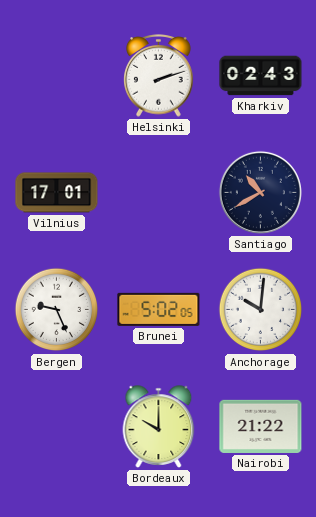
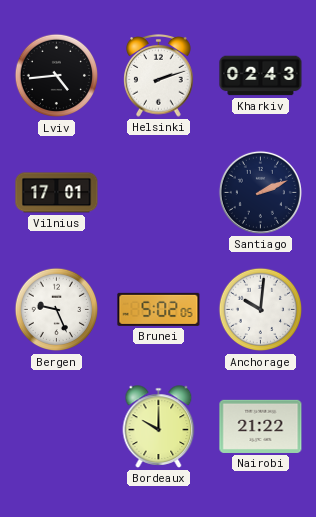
Lviv: none -> 4:44
Santiago: 10:40 -> 2:11
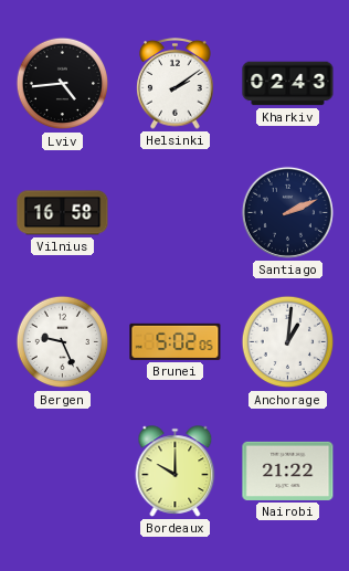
Helsinki: 2:12 -> 2:09
Vilnius: 17:01 -> 16:58
Anchorage: 10:01 -> 1:01
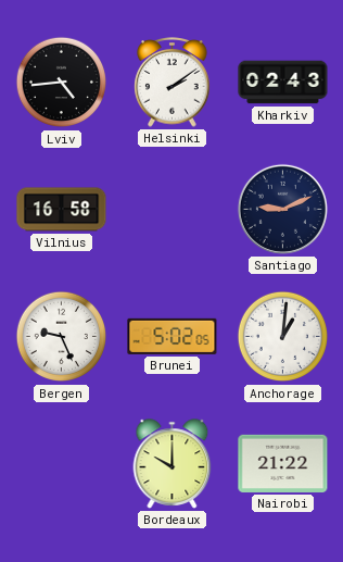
Santiago: 2:11 -> 9:11
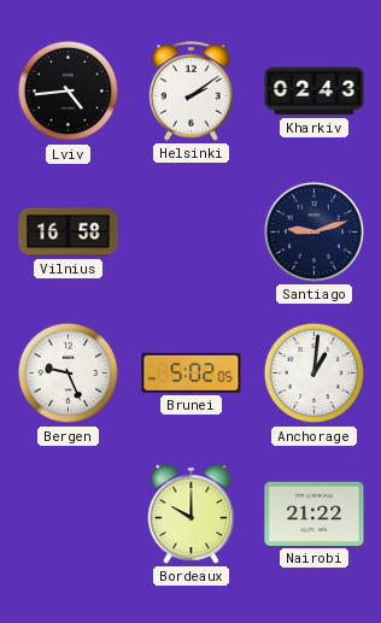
Santiago: 9:11 -> 9:12
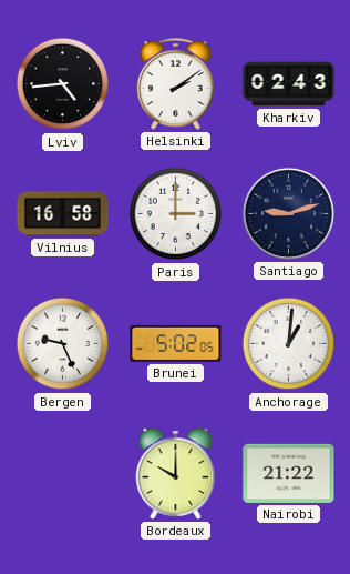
Paris: none -> 3:00
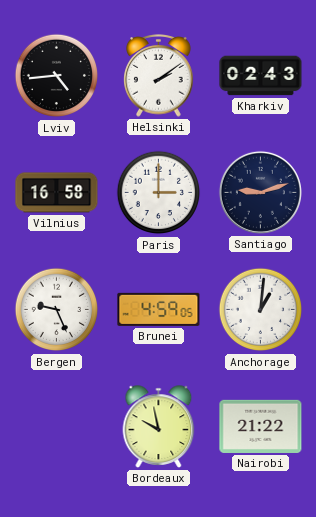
Brunei: 5:02 -> 4:59
Bordeaux: 10:00 -> 9:58
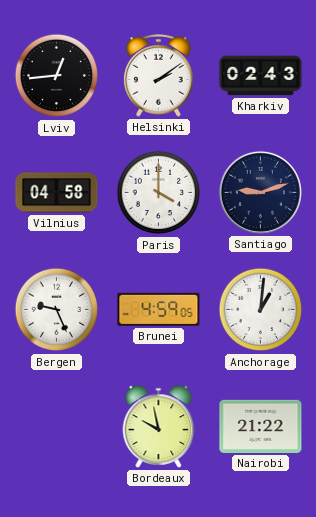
Lviv: 4:44 -> 12:44
Vilnius: 16:58 -> 04:58
Paris: 3:00 -> 4:00
